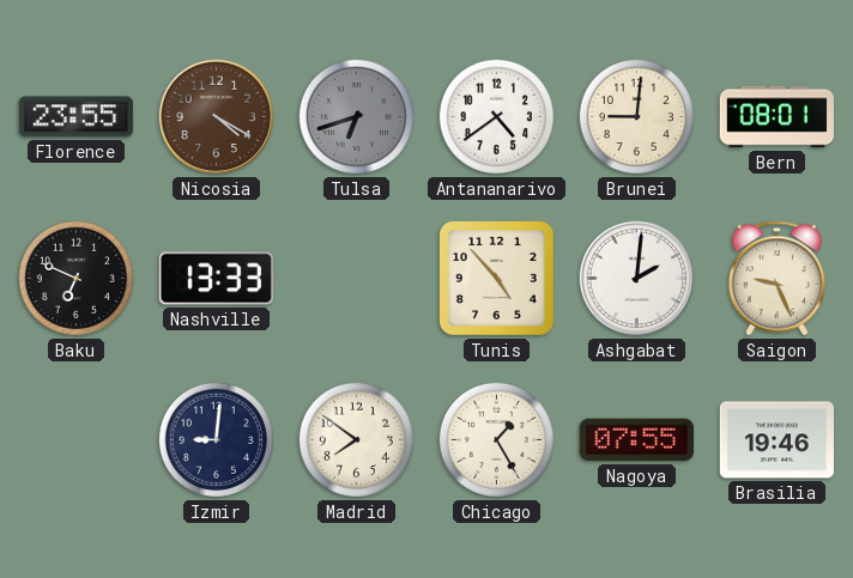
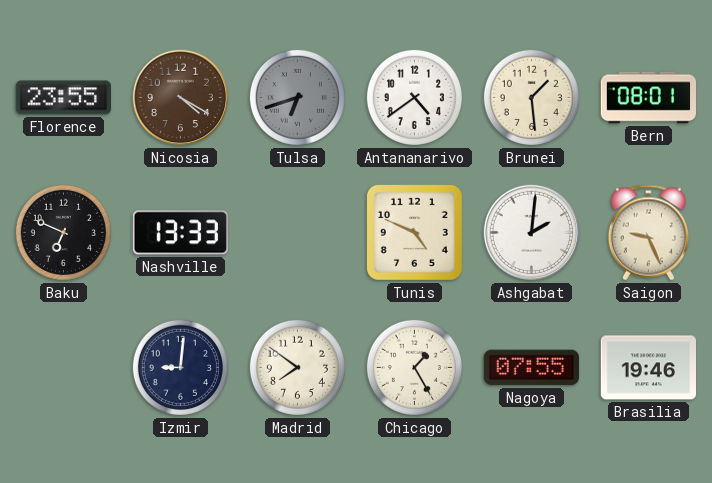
Brunei: 9:01 -> 1:29
Tunis: 4:53 -> 4:49
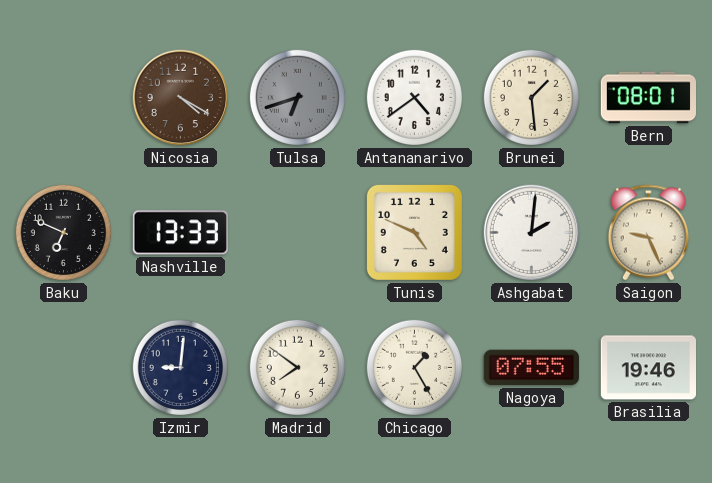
Florence: 23:55 -> none
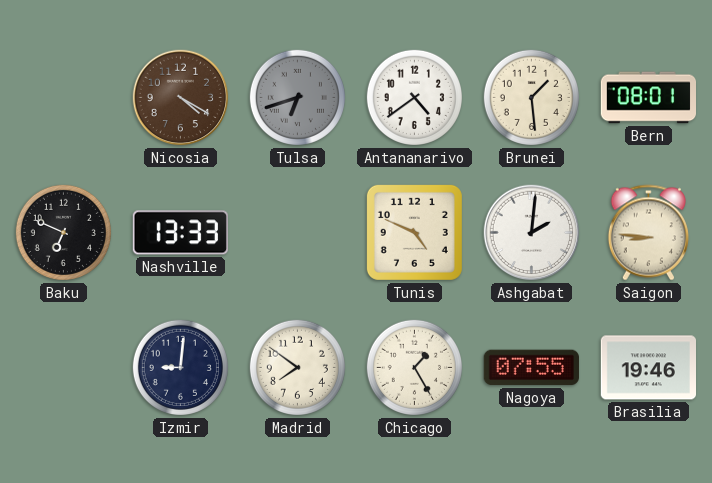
Saigon: 9:26 -> 8:46
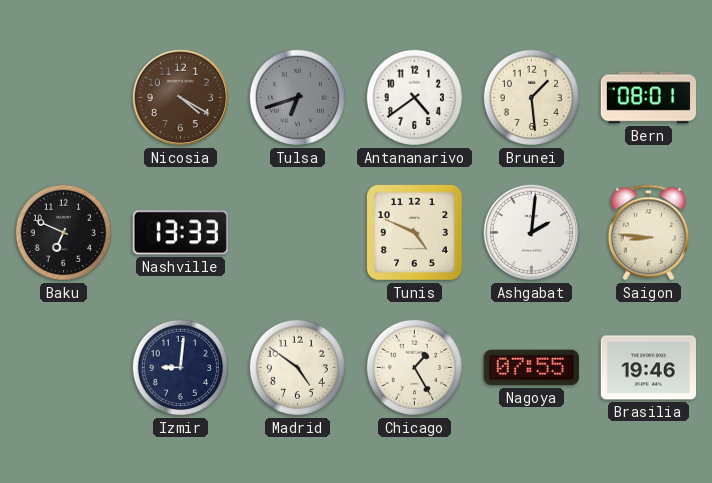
Madrid: 7:51 -> 4:51
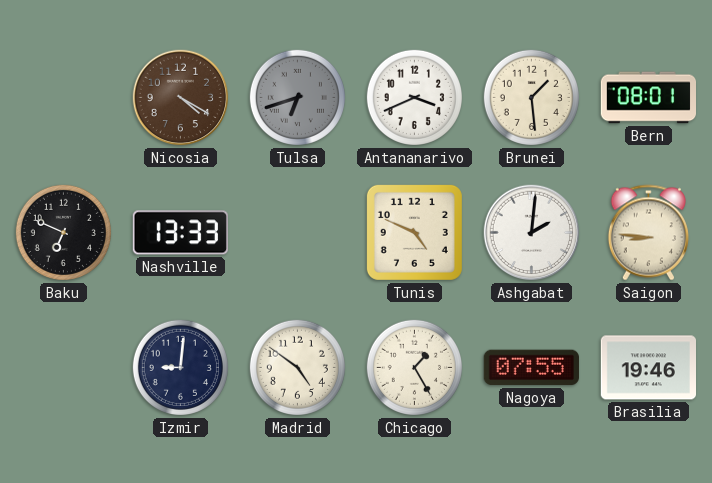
Antananarivo: 4:39 -> 3:41
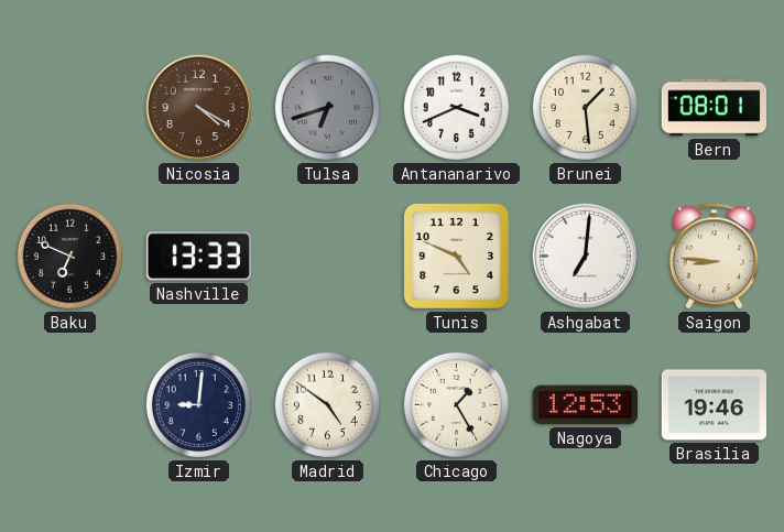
Ashgabat: 2:01 -> 7:01
Nagoya: 07:55 -> 12:53
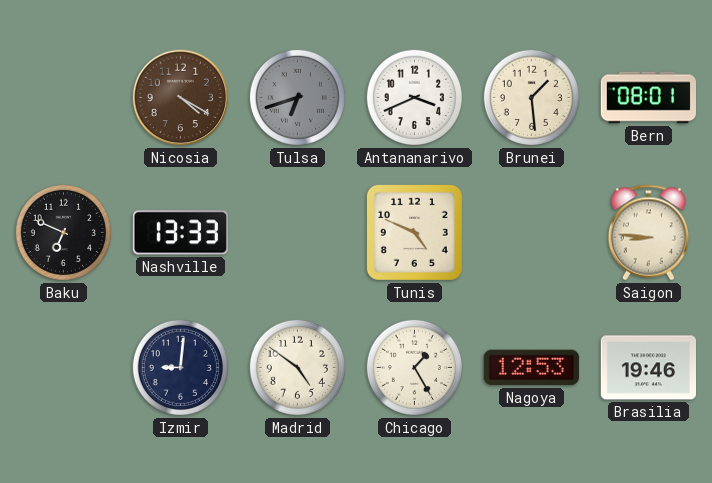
Ashgabat: 7:01 -> none
